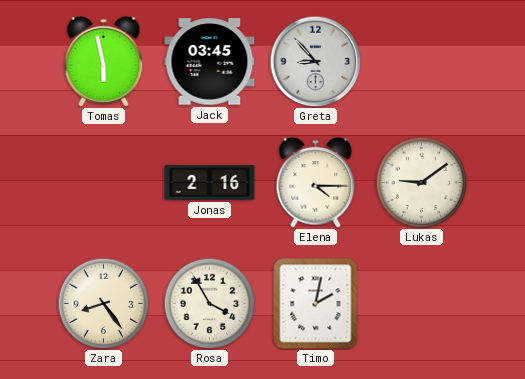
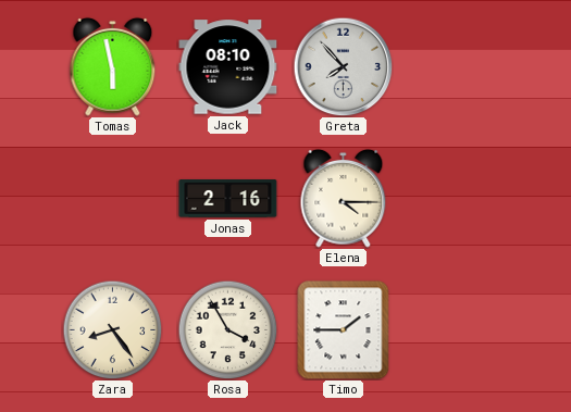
Jack: 03:45 -> 08:10
Greta: 8:53 -> 7:53
Lukas: 9:09 -> none
Timo: 2:02 -> 1:45
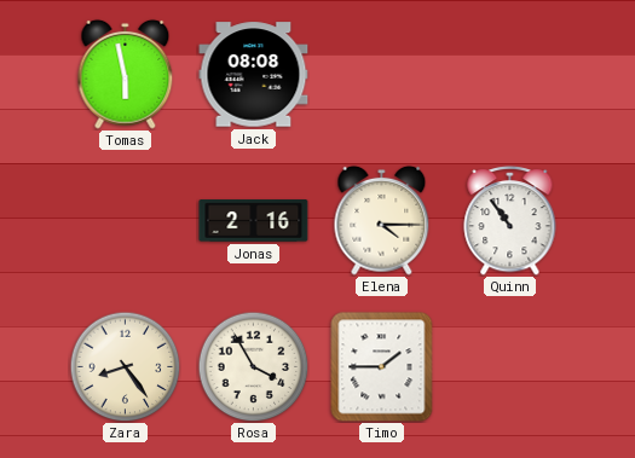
Jack: 08:10 -> 08:08
Greta: 7:53 -> none
Quinn: none -> 10:54
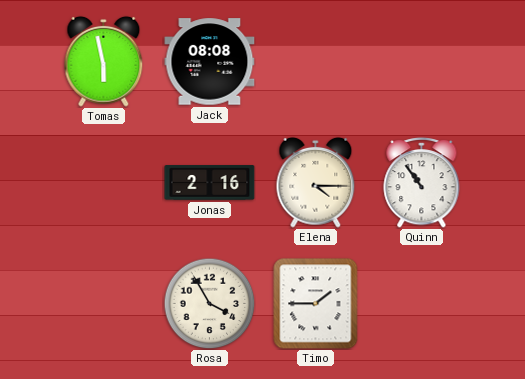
Zara: 8:24 -> none
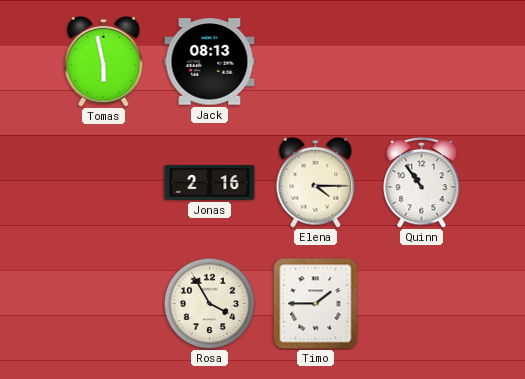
Jack: 08:08 -> 08:13
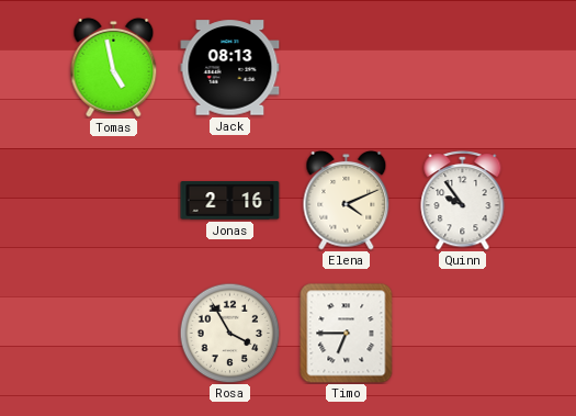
Tomas: 5:58 -> 4:58
Elena: 4:15 -> 4:11
Quinn: 10:54 -> 9:54
Timo: 1:45 -> 6:45
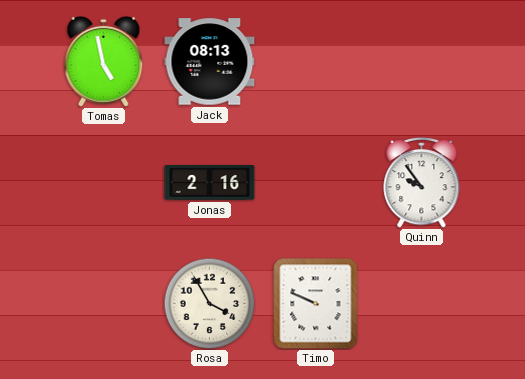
Elena: 4:11 -> none
Timo: 6:45 -> 9:49
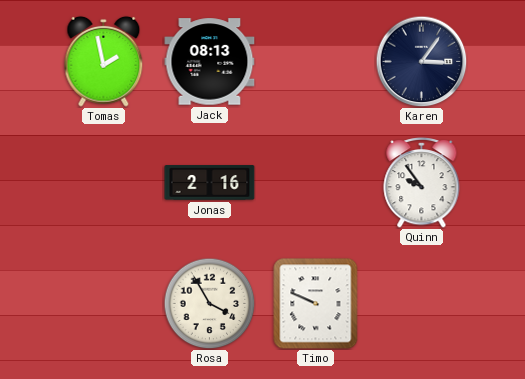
Tomas: 4:58 -> 1:58
Karen: none -> 3:06
